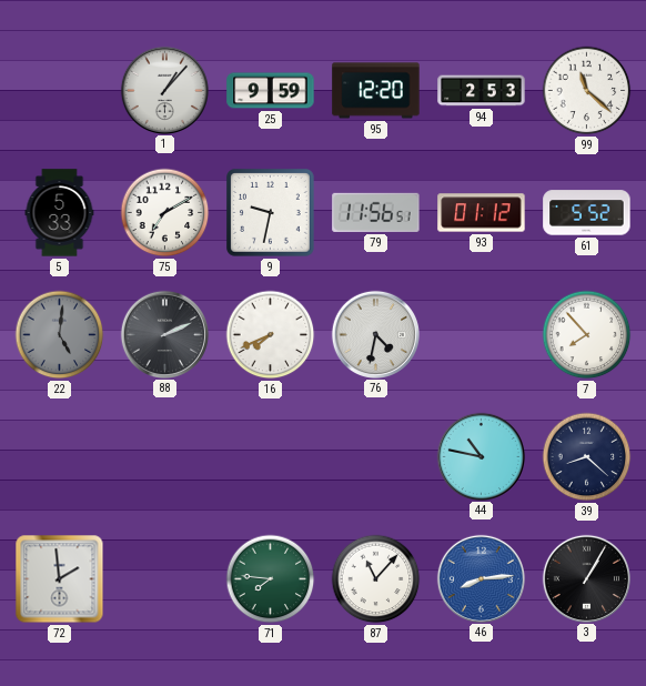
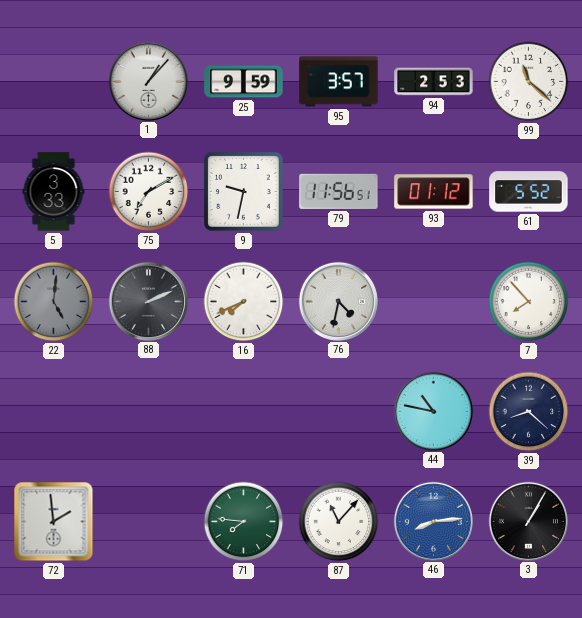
95: 12:20 -> 3:57
5: 5:33 -> 3:33
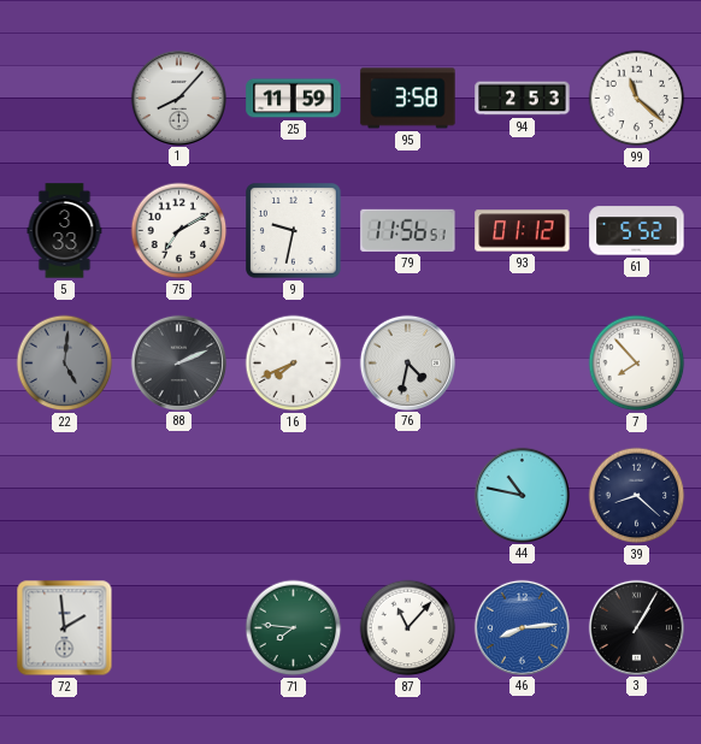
1: 1:07 -> 8:07
25: 9:59 -> 11:59
95: 3:57 -> 3:58
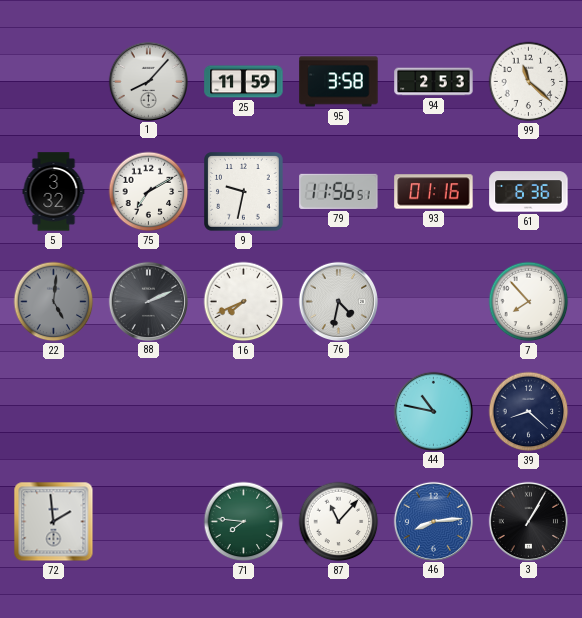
5: 3:33 -> 3:32
93: 01:12 -> 01:16
61: 5:52 -> 6:36
